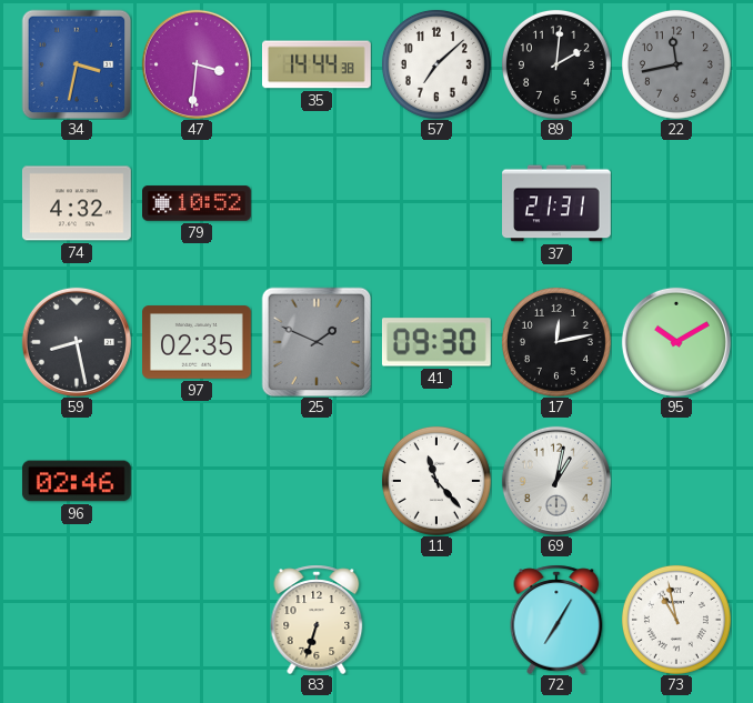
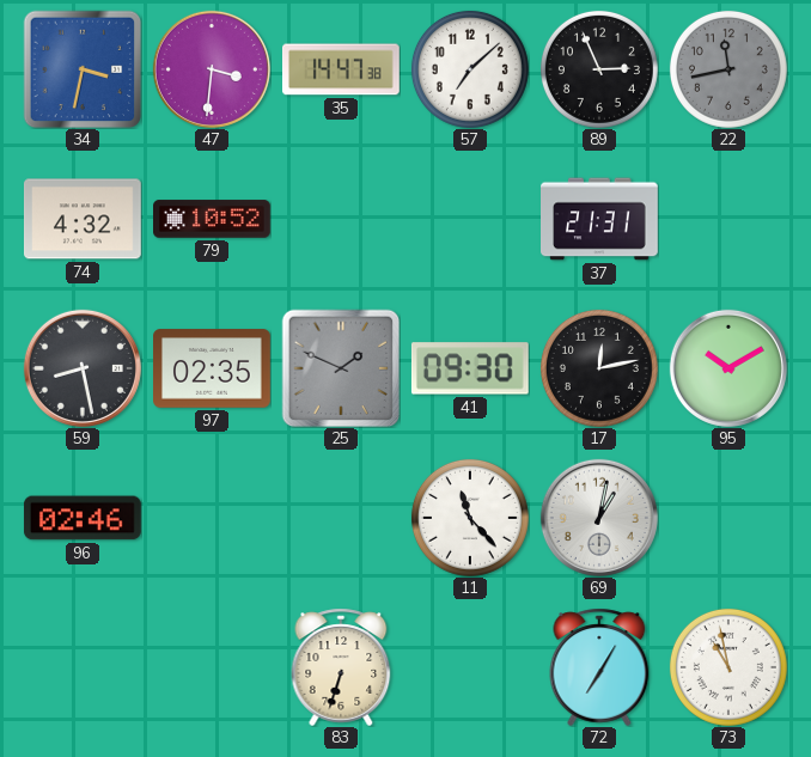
35: 14:44 -> 14:47
89: 2:01 -> 2:56
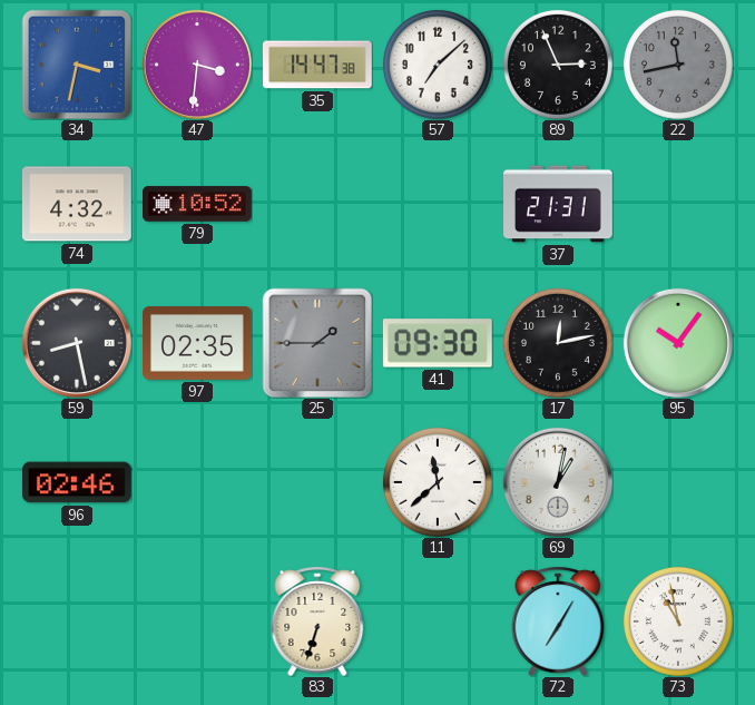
25: 1:49 -> 1:45
95: 10:10 -> 10:06
11: 11:23 -> 11:38
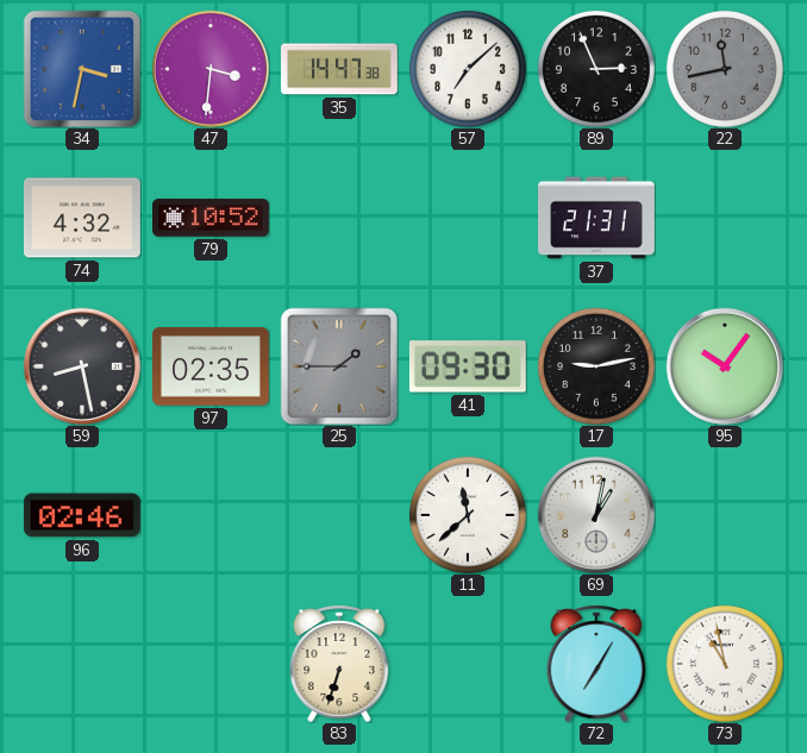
17: 12:13 -> 9:13
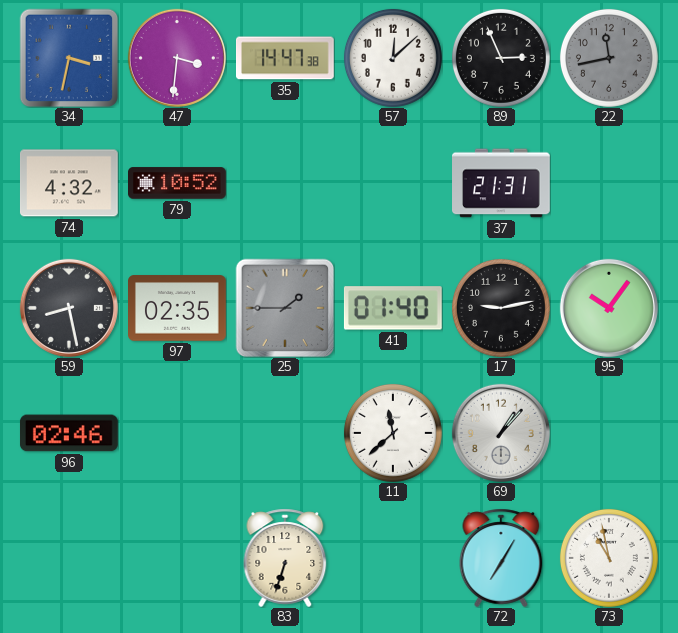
57: 7:08 -> 12:08
41: 09:30 -> 01:40
69: 1:02 -> 1:07
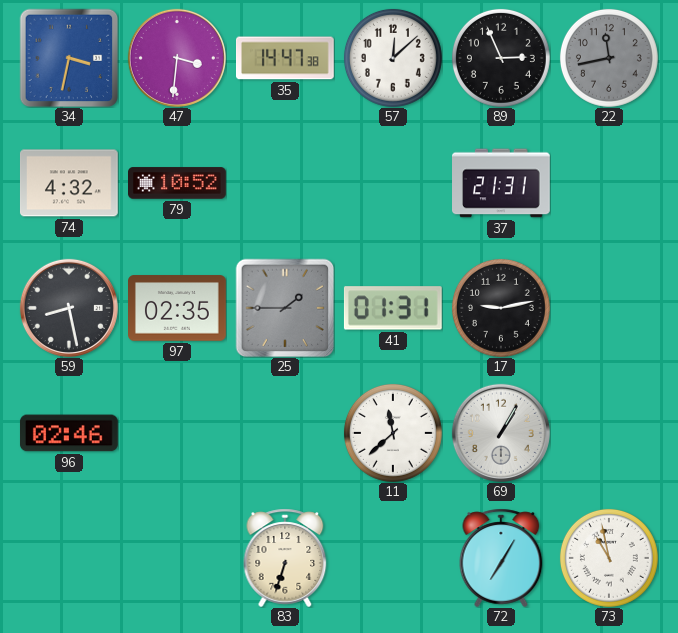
41: 01:40 -> 01:31
95: 10:06 -> none
69: 1:07 -> 1:05
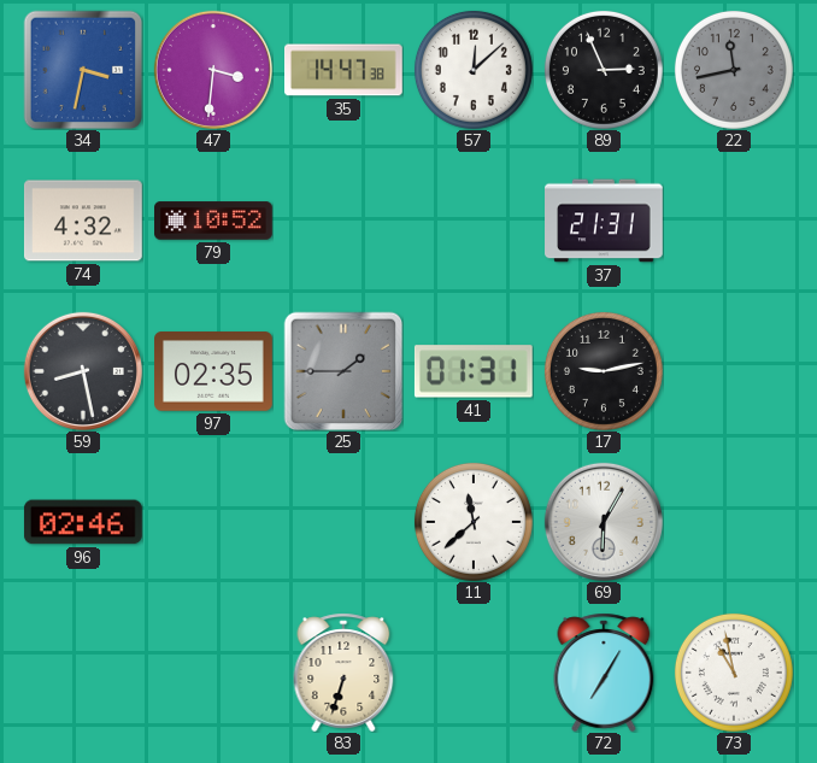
69: 1:05 -> 6:05
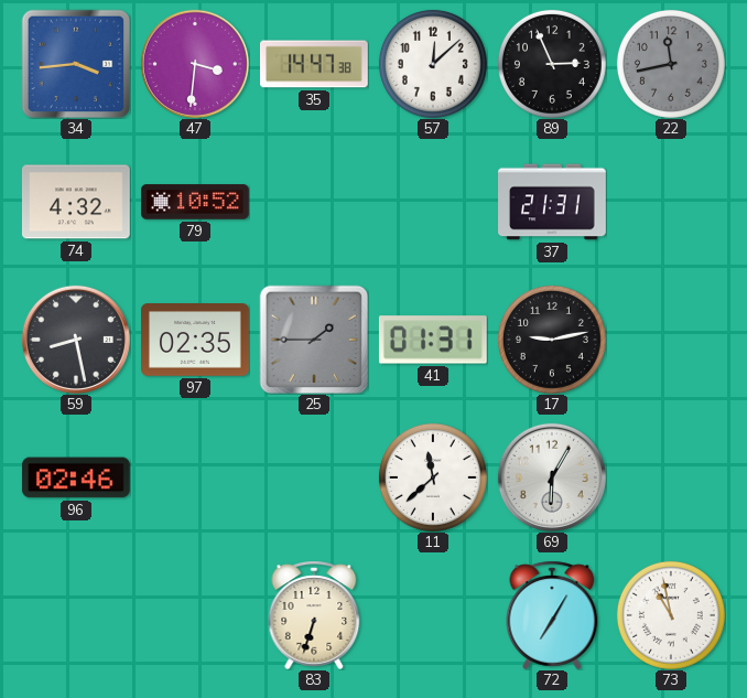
34: 3:32 -> 3:44
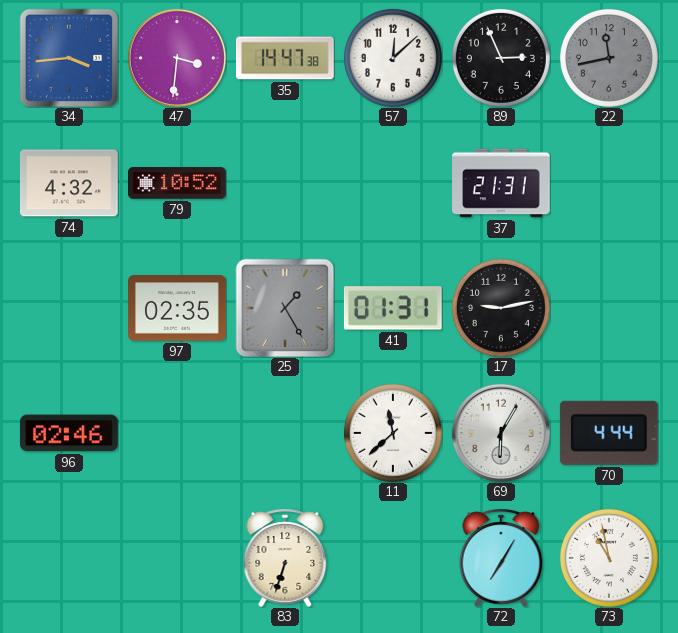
59: 8:28 -> none
25: 1:45 -> 1:25
70: none -> 4:44
